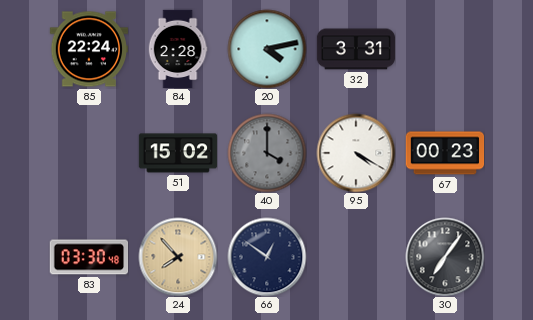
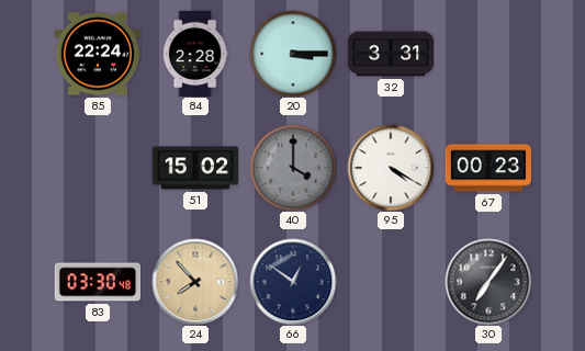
20: 4:13 -> 3:15
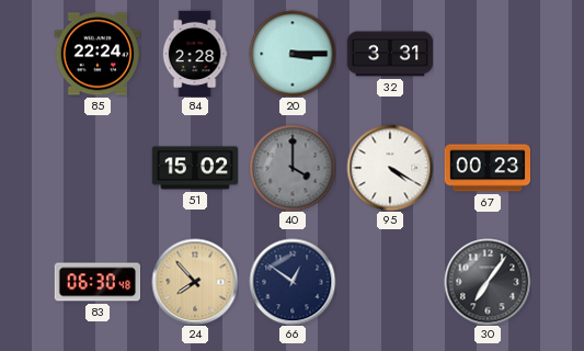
83: 03:30 -> 06:30
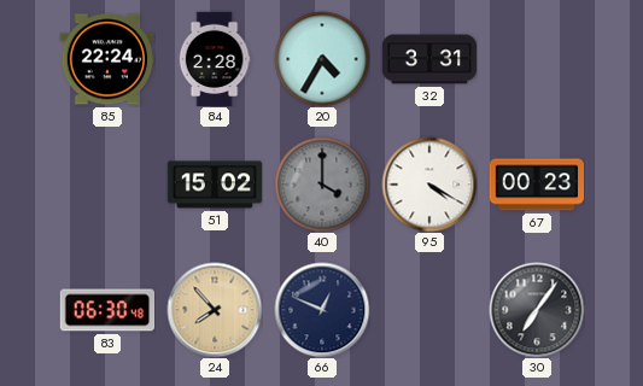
20: 3:15 -> 4:35
66: 12:51 -> 12:49
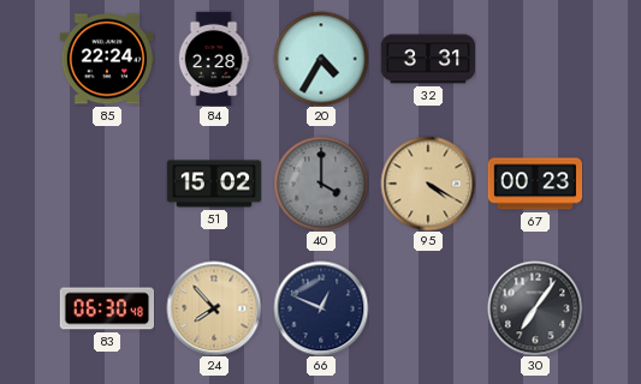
95 dial: white -> champagne
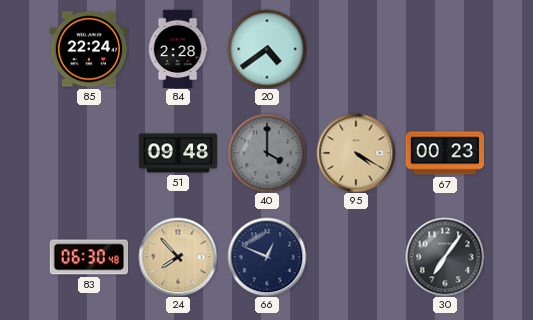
20: 4:35 -> 4:39
32: 3:31 -> none
51: 15:02 -> 09:48
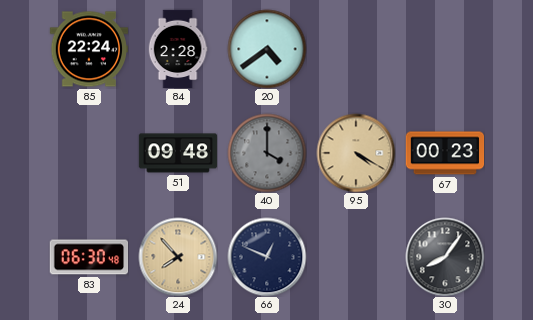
30: 7:06 -> 8:06
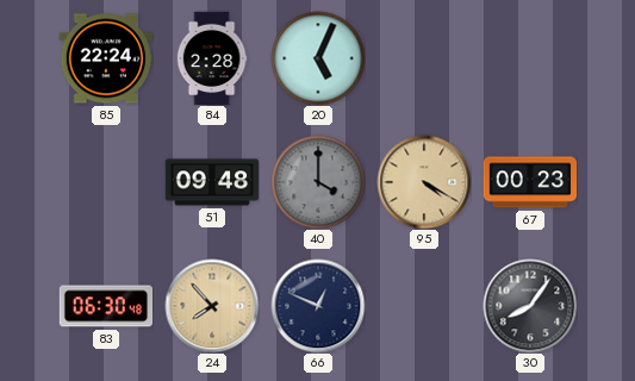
20: 4:39 -> 5:04
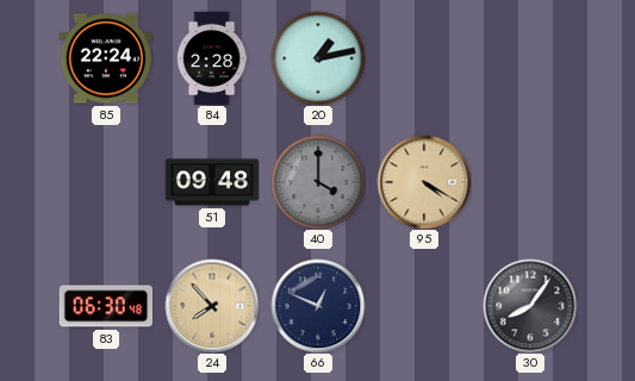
20: 5:04 -> 1:13
67: 00:23 -> none
